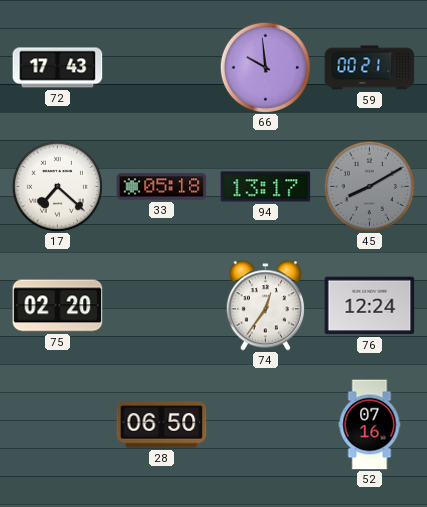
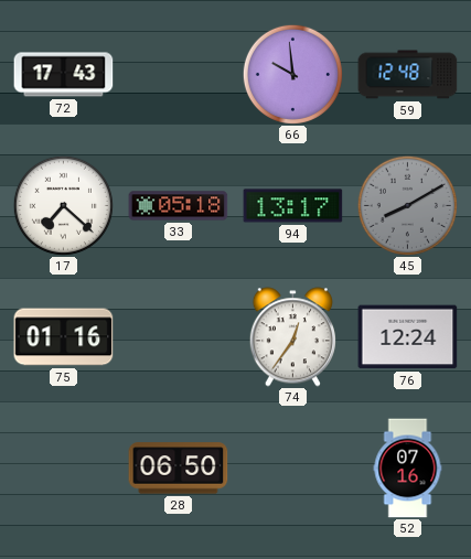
59: 00:21 -> 12:48
75: 02:20 -> 01:16
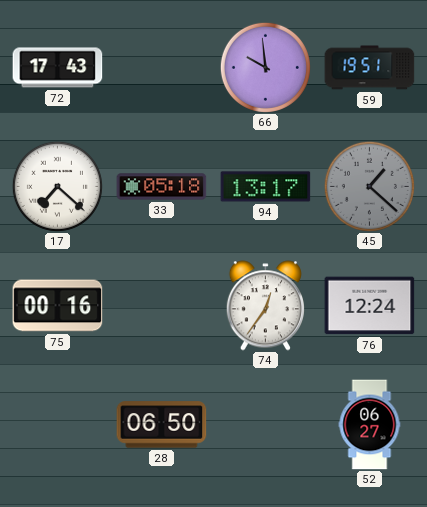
59: 12:48 -> 19:51
45: 8:10 -> 1:22
75: 01:16 -> 00:16
52: 07:16 -> 06:27
